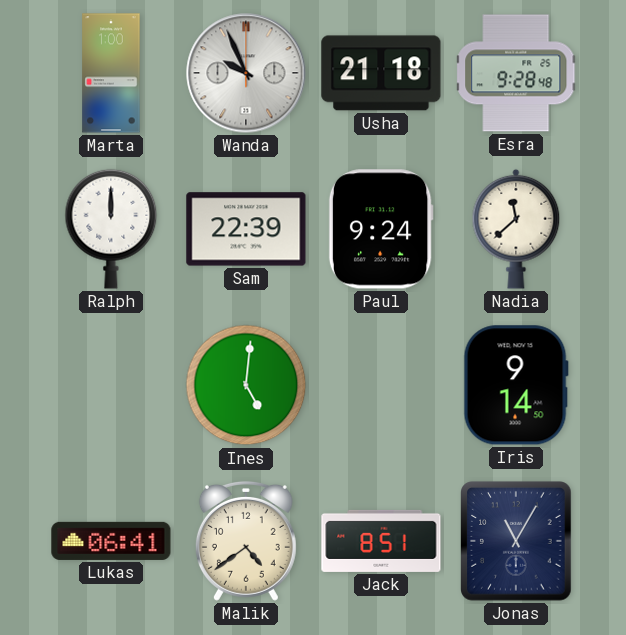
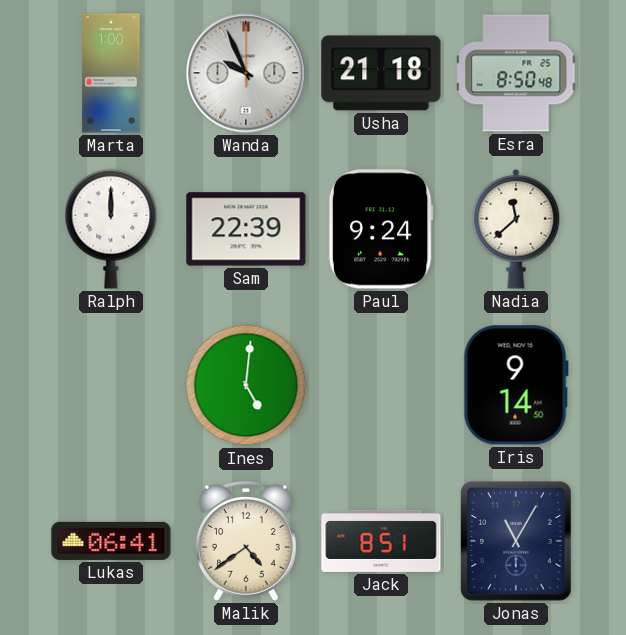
Esra: 9:28 -> 8:50
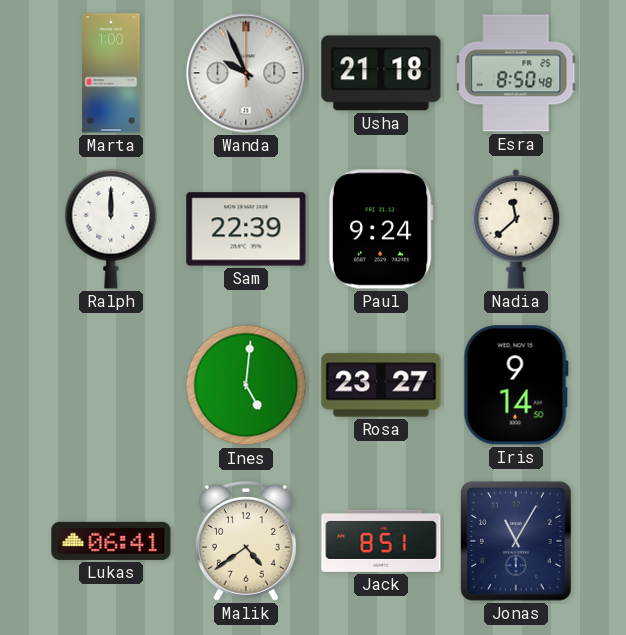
Rosa: none -> 23:27
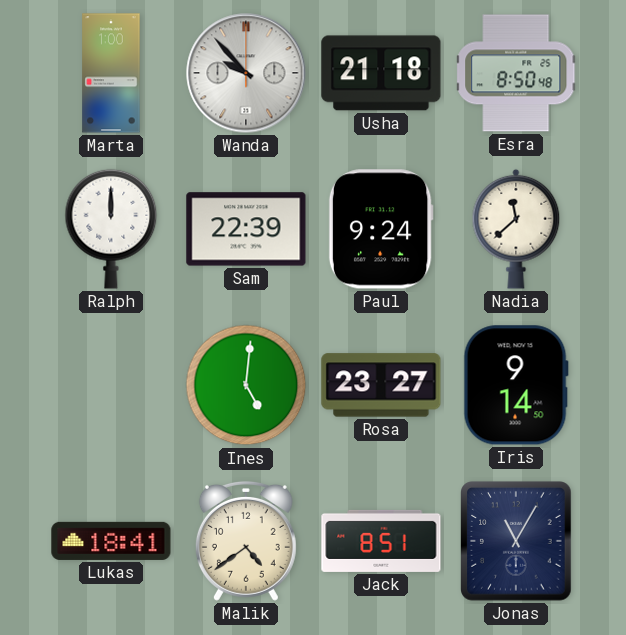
Wanda: 9:56 -> 9:53
Lukas: 06:41 -> 18:41
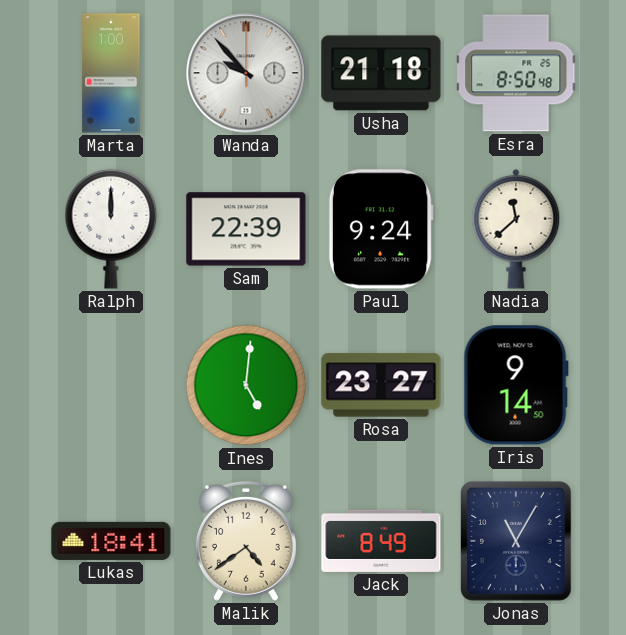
Jack: 8:51 -> 8:49
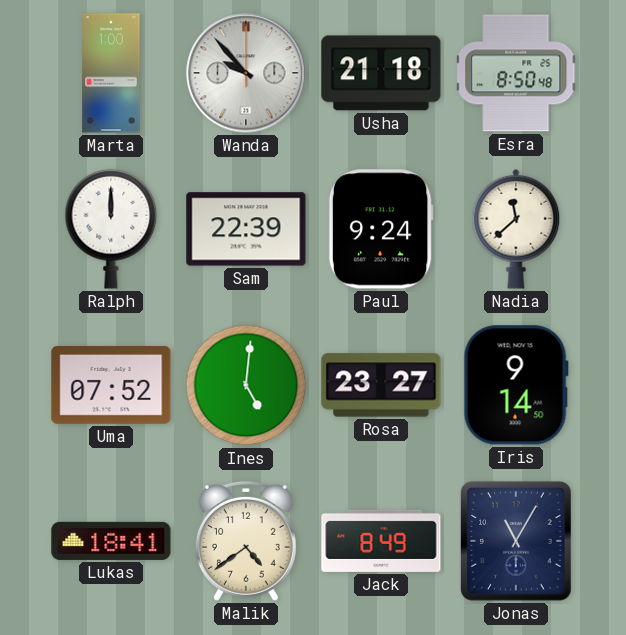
Uma: none -> 07:52
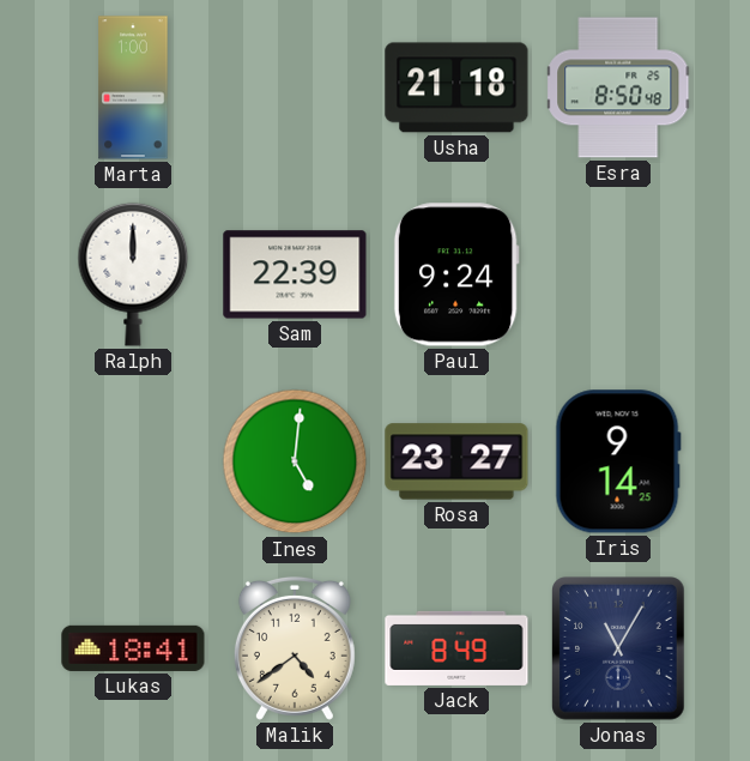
Wanda: 9:53 -> none
Nadia: 11:38 -> none
Uma: 07:52 -> none
Iris: 9:14:50 -> 9:14:25
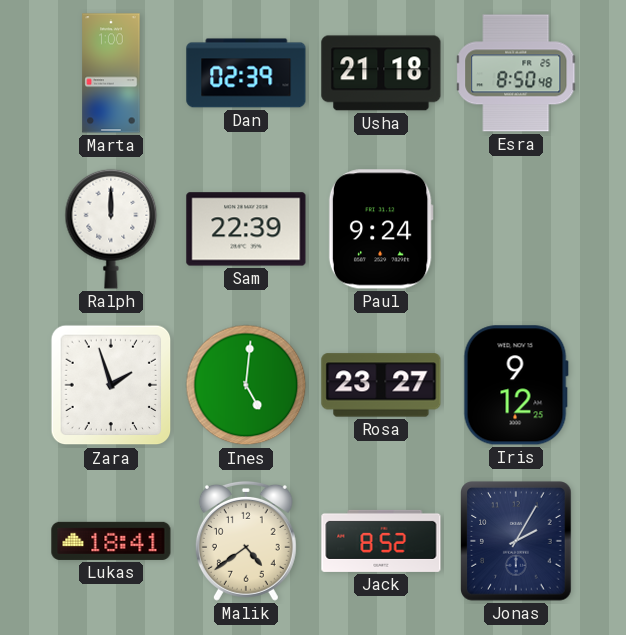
Dan: none -> 02:39
Zara: none -> 1:57
Iris: 9:14 -> 9:12
Jack: 8:49 -> 8:52
Jonas: 11:05 -> 2:05
